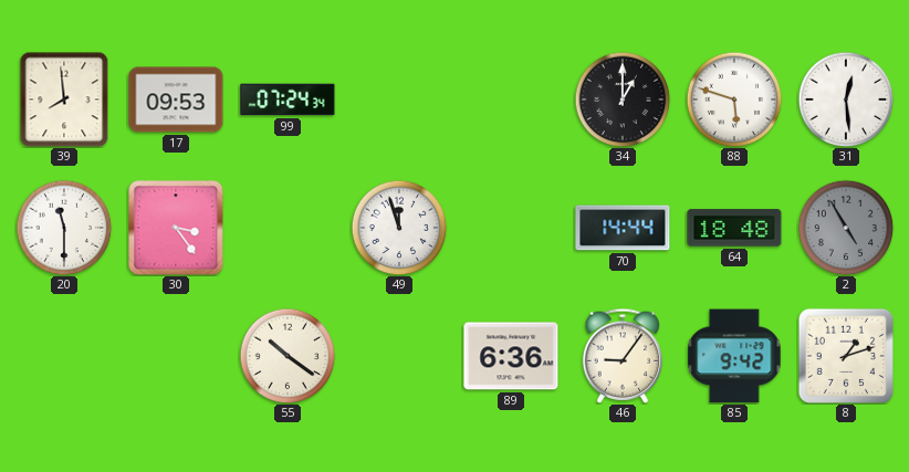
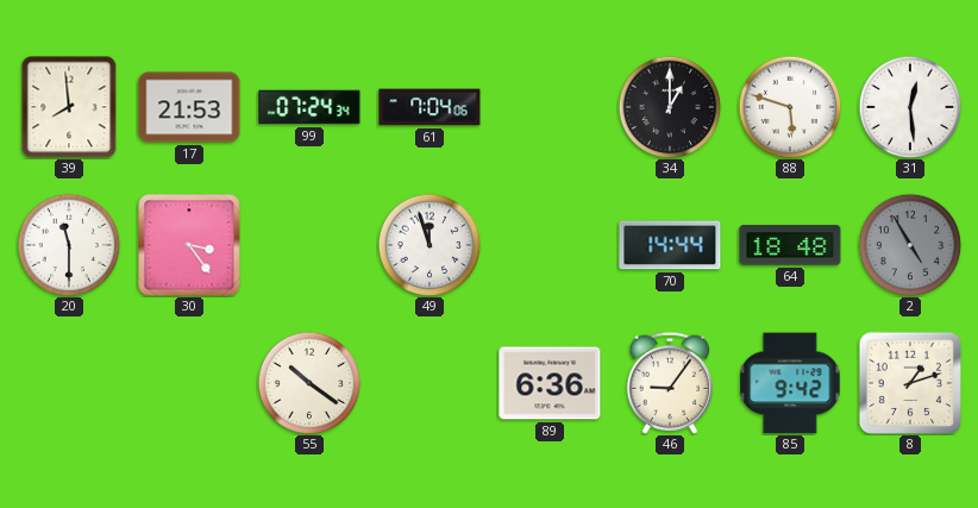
17: 09:53 -> 21:53
61: none -> 7:04
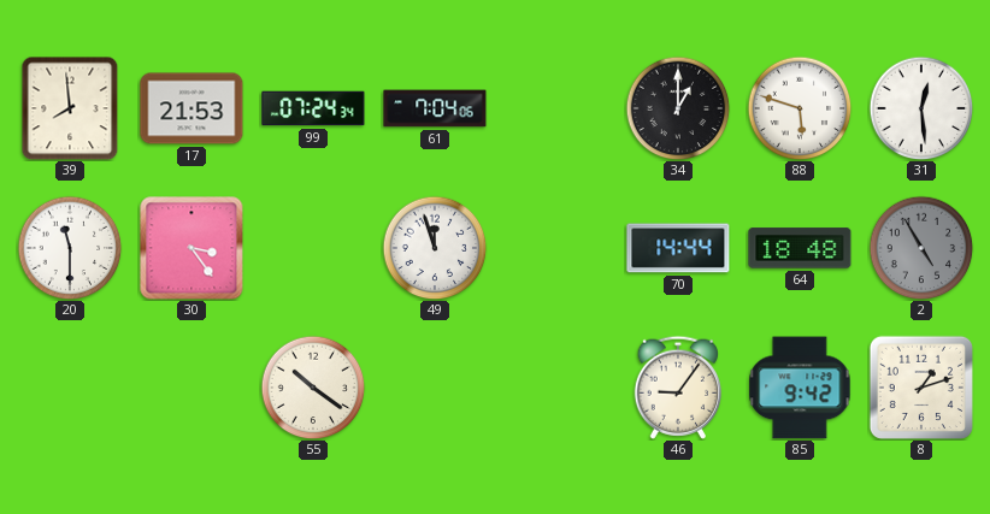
89: 6:36 -> none
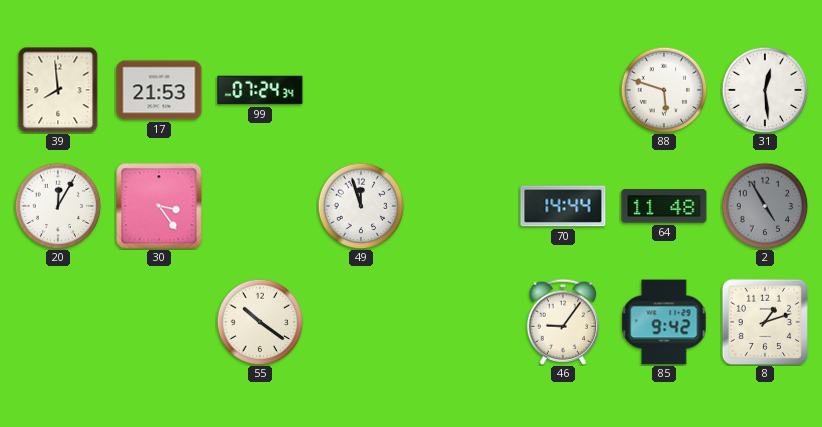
61: 7:04 -> none
34: 1:00 -> none
20: 11:30 -> 12:05
64: 18:48 -> 11:48
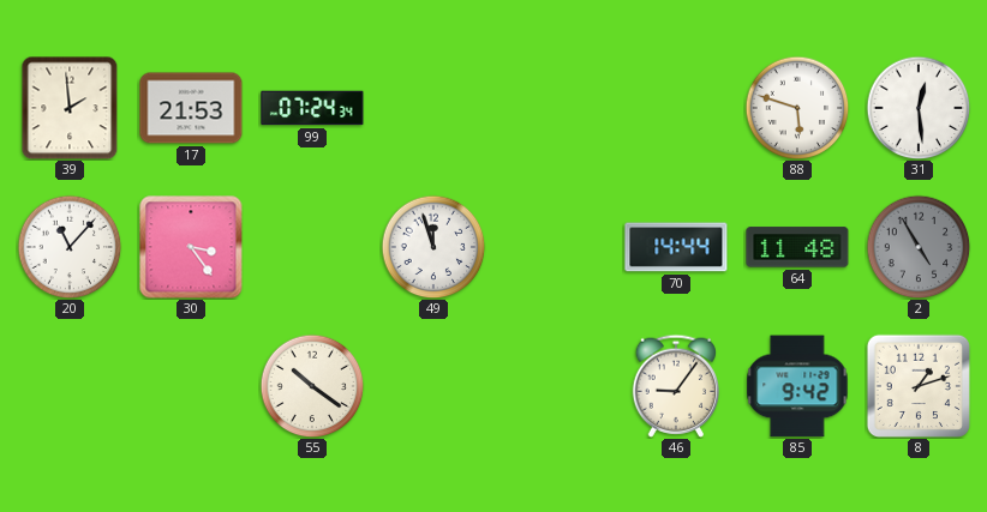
39: 7:59 -> 1:59
20: 12:05 -> 11:07
